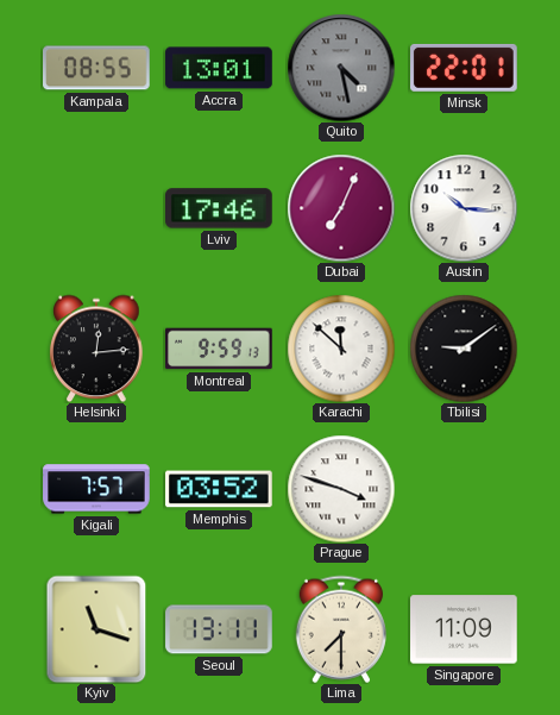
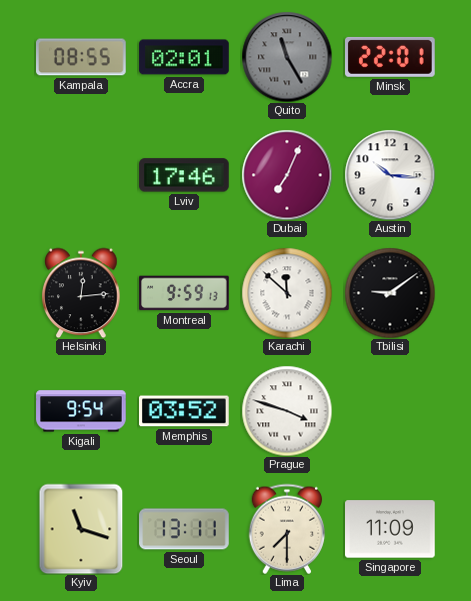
Accra: 13:01 -> 02:01
Quito: 4:28 -> 11:25
Kigali: 7:57 -> 9:54
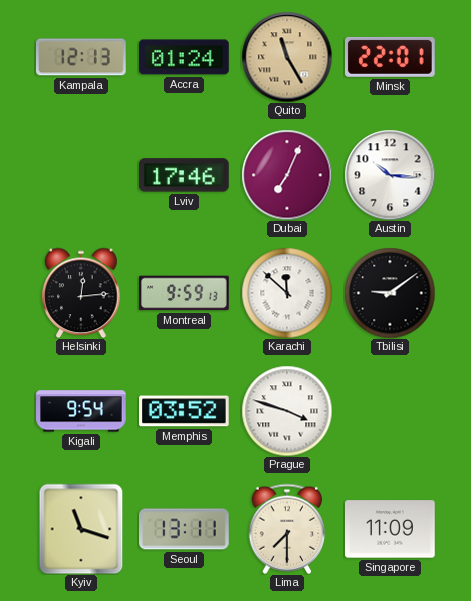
Kampala: 08:55 -> 12:13
Accra: 02:01 -> 01:24
Quito dial: grey -> champagne
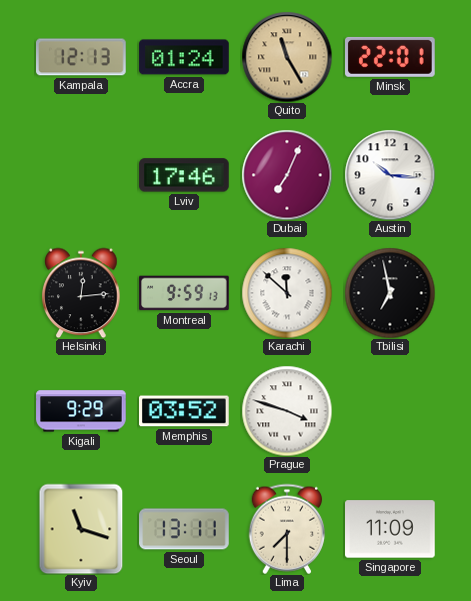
Tbilisi: 9:09 -> 6:58
Kigali: 9:54 -> 9:29
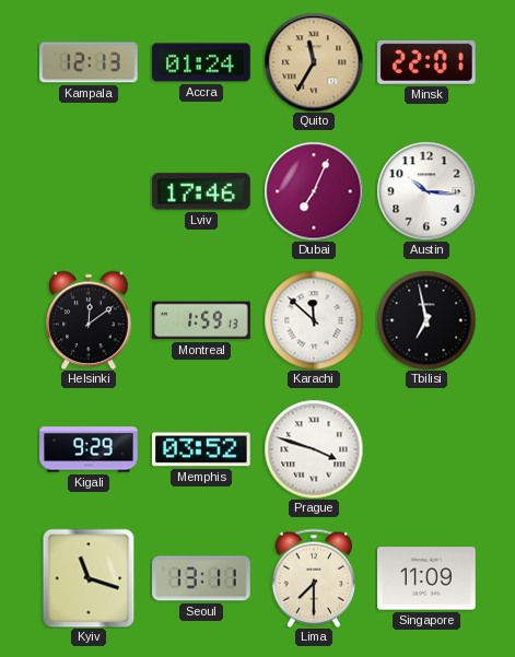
Quito: 11:25 -> 11:35
Helsinki: 12:14 -> 12:09
Montreal: 9:59 -> 1:59
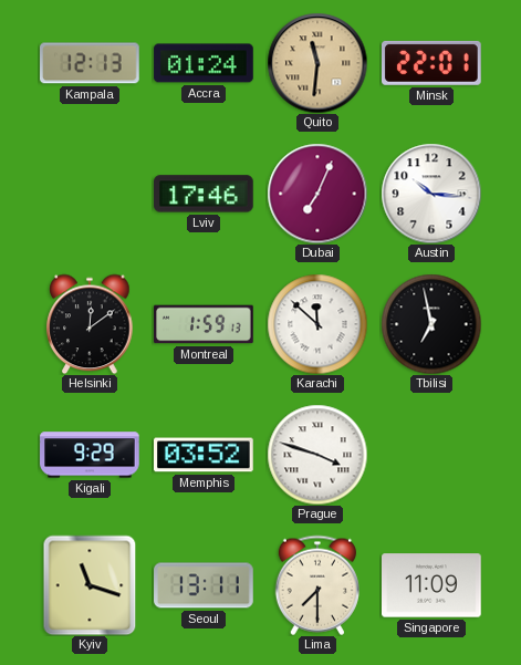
Quito: 11:35 -> 11:31
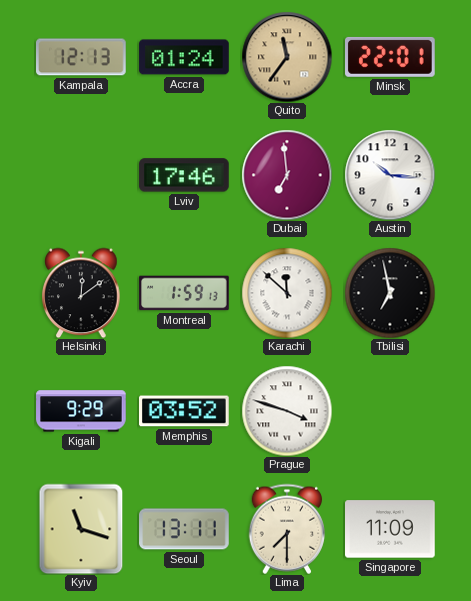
Quito: 11:31 -> 11:36
Dubai: 7:04 -> 6:59
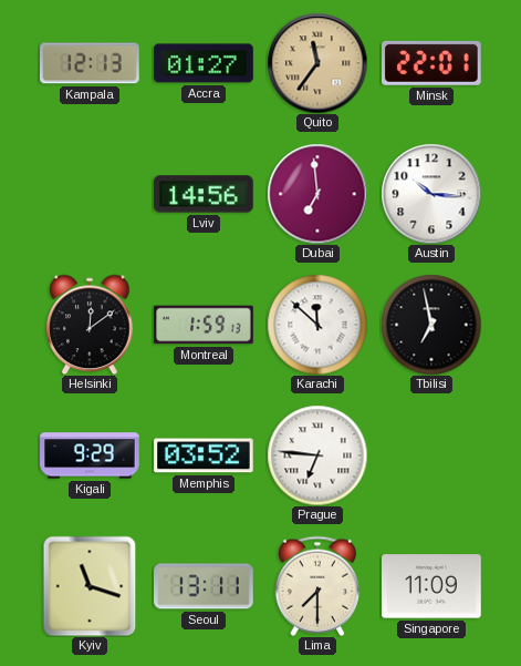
Accra: 01:24 -> 01:27
Lviv: 17:46 -> 14:56
Prague: 3:48 -> 6:46
